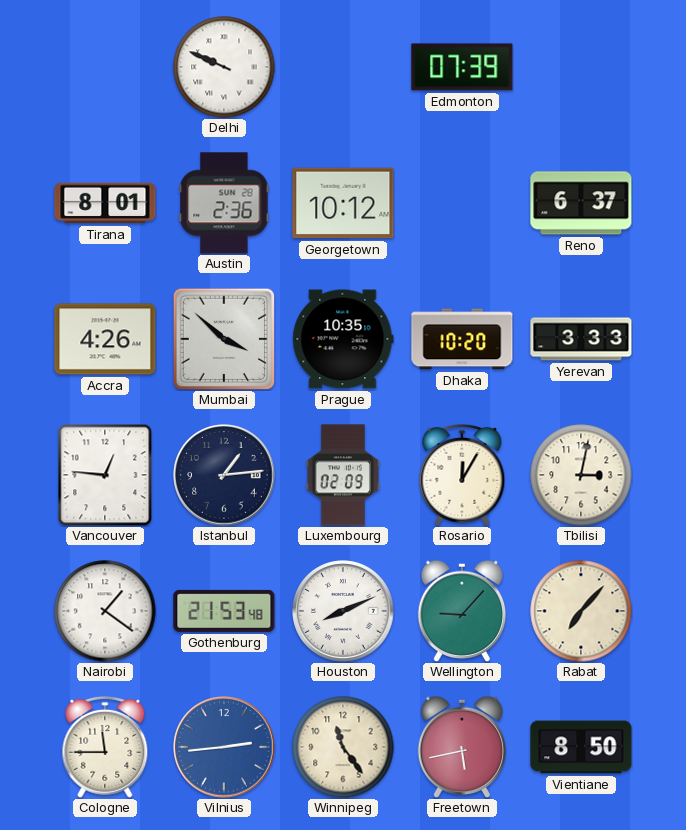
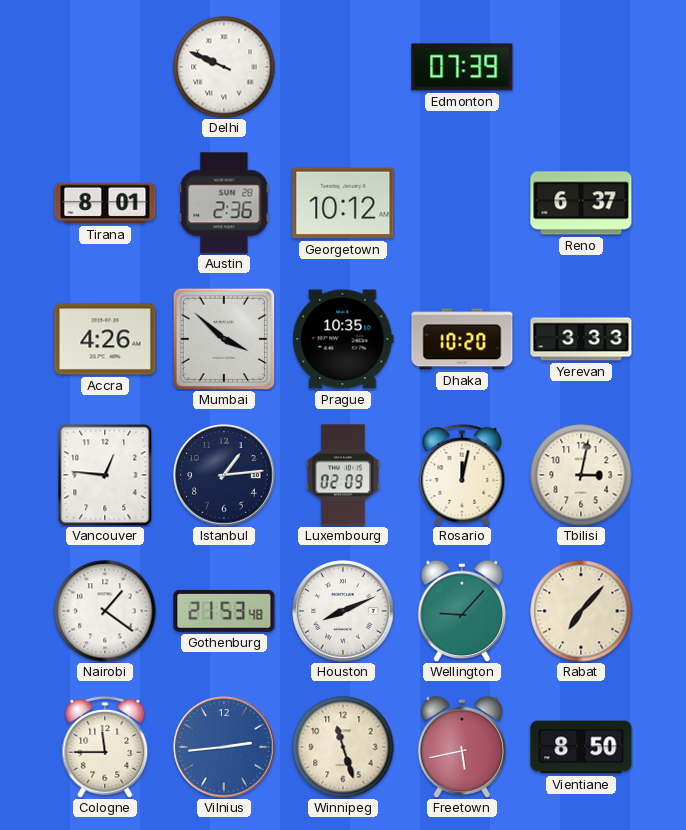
Rosario: 12:05 -> 12:02
Winnipeg: 11:24 -> 11:27
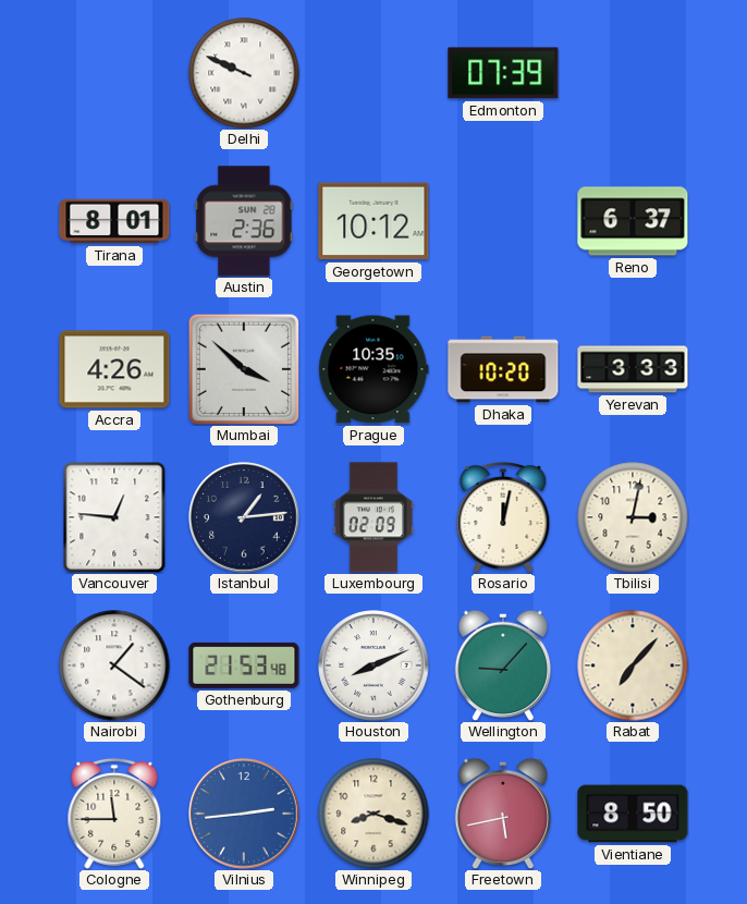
Winnipeg: 11:27 -> 8:18
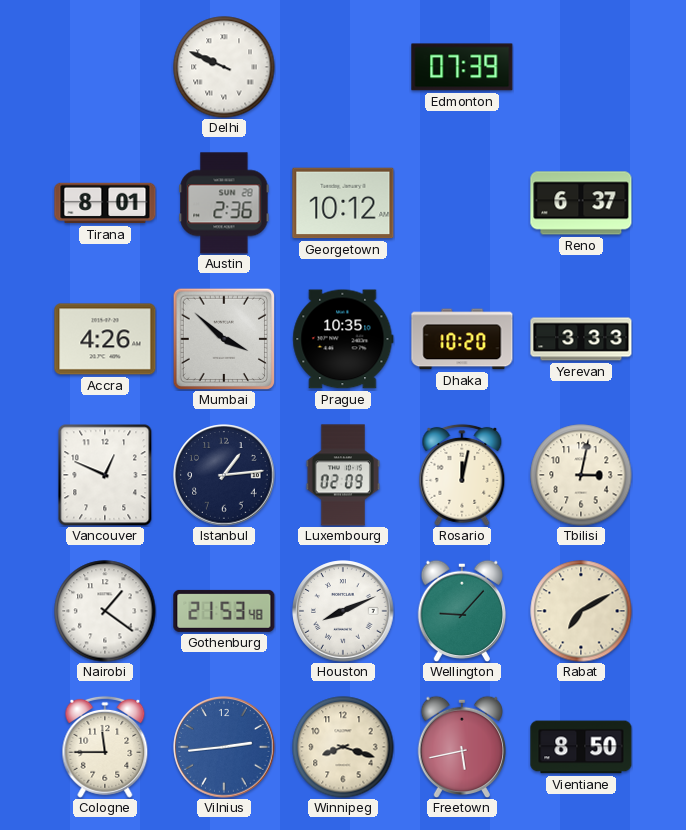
Vancouver: 12:46 -> 12:49
Rabat: 7:07 -> 7:10
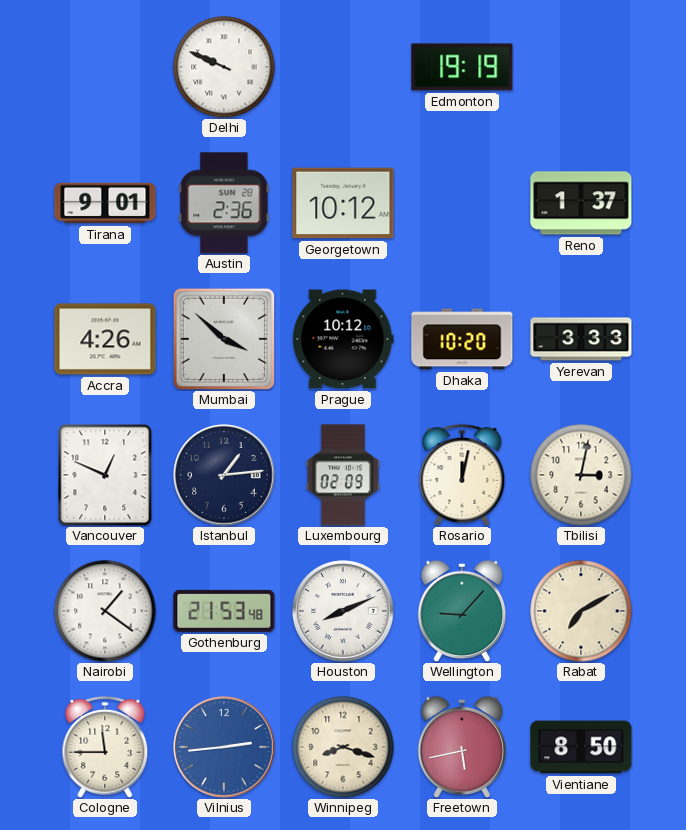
Edmonton: 07:39 -> 19:19
Tirana: 8:01 -> 9:01
Reno: 6:37 -> 1:37
Prague: 10:35 -> 10:12
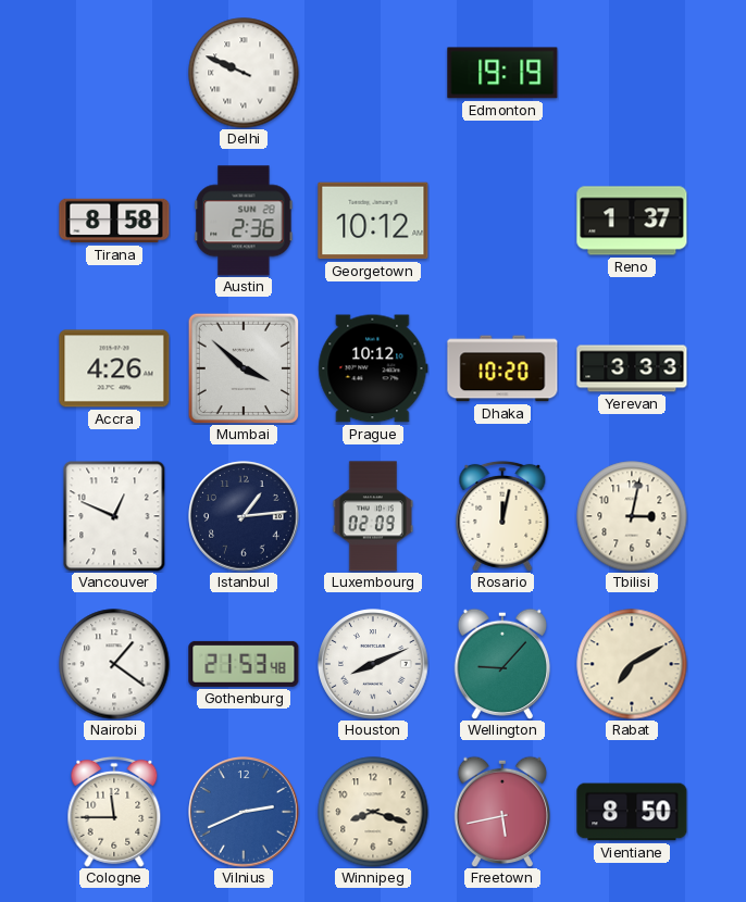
Tirana: 9:01 -> 8:58
Vilnius: 2:44 -> 2:41
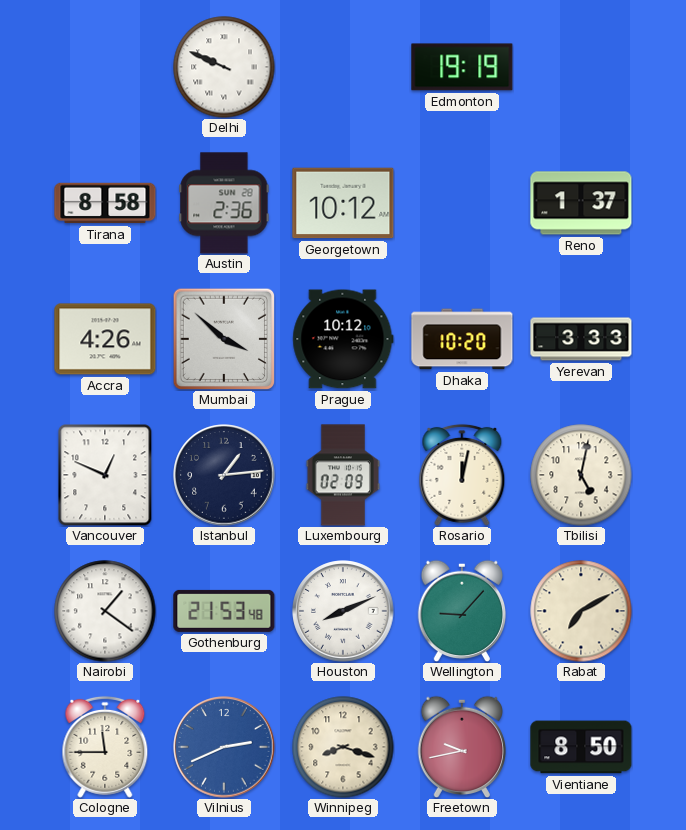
Tbilisi: 3:02 -> 5:02
Freetown: 5:43 -> 9:43
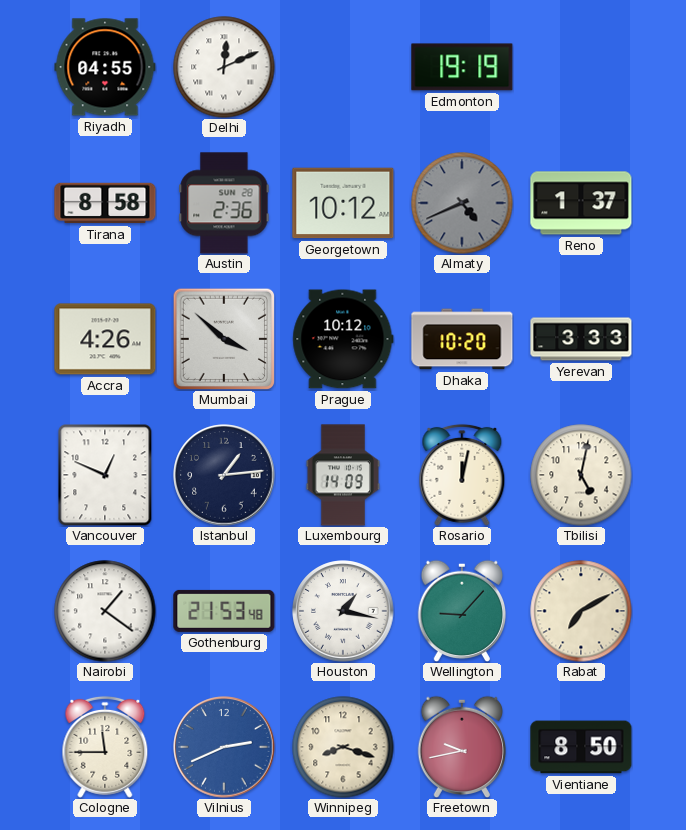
Riyadh: none -> 04:55
Delhi: 9:49 -> 12:11
Almaty: none -> 4:41
Luxembourg: 02:09 -> 14:09
Houston: 8:11 -> 1:17
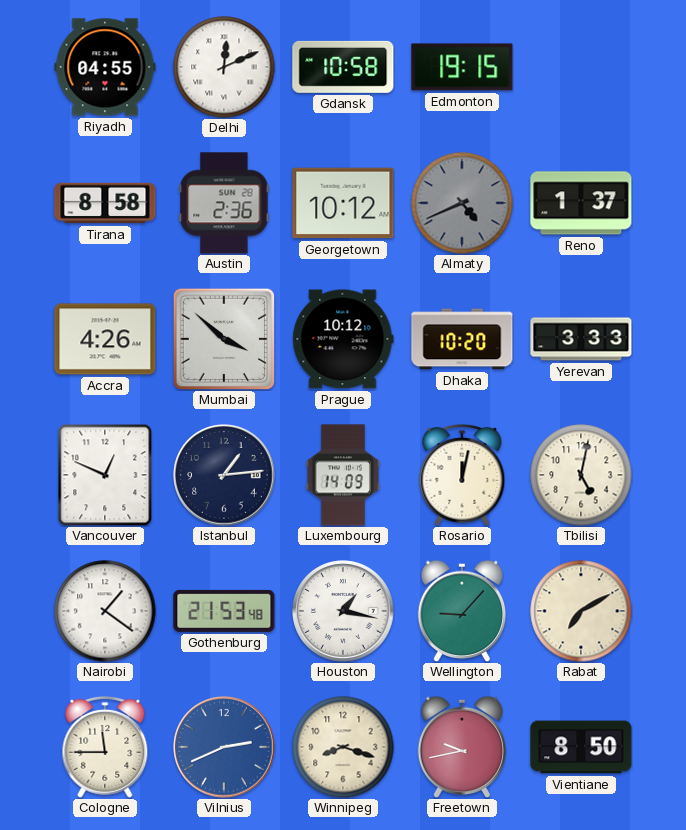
Gdansk: none -> 10:58
Edmonton: 19:19 -> 19:15
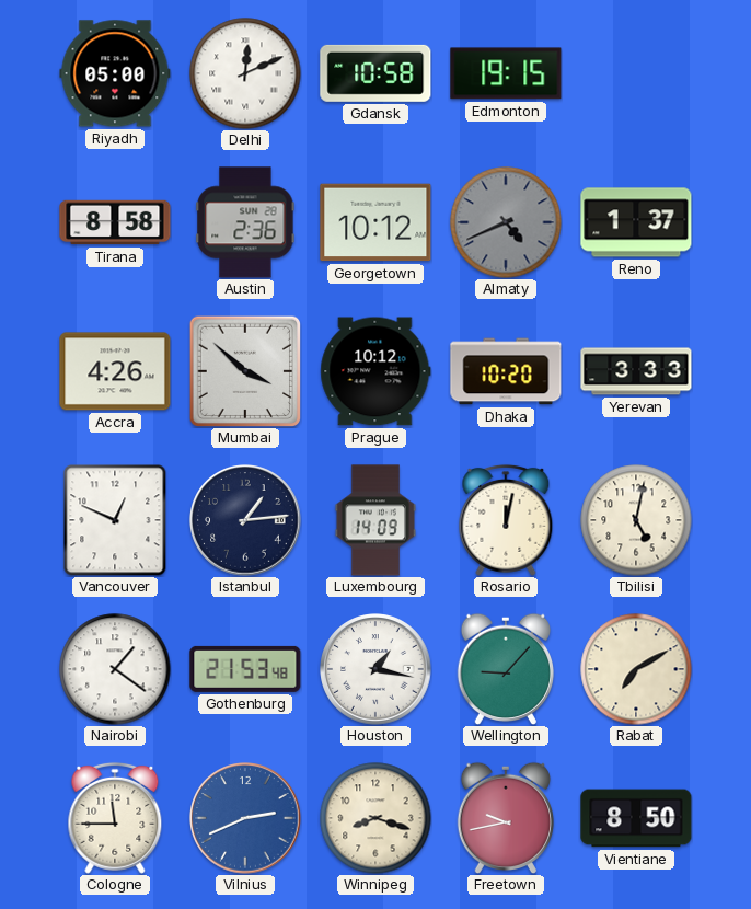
Riyadh: 04:55 -> 05:00
